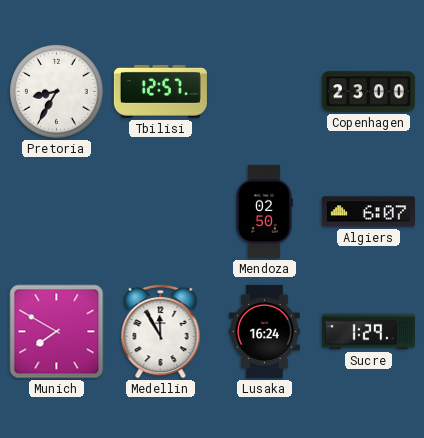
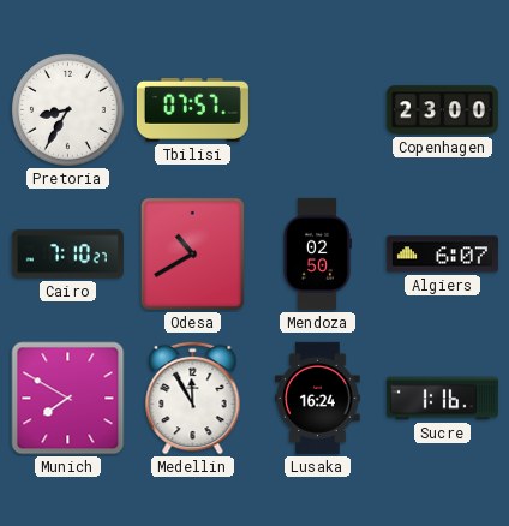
Tbilisi: 12:57 -> 07:57
Cairo: none -> 7:10
Odesa: none -> 10:40
Sucre: 1:29 -> 1:16
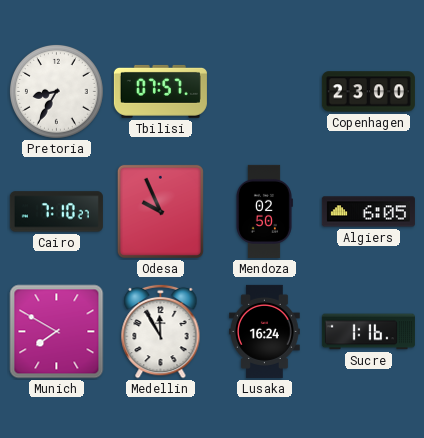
Odesa: 10:40 -> 9:56
Algiers: 6:07 -> 6:05
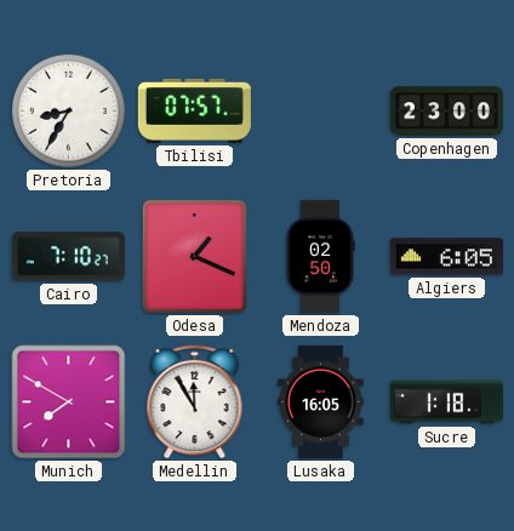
Odesa: 9:56 -> 1:19
Lusaka: 16:24 -> 16:05
Sucre: 1:16 -> 1:18
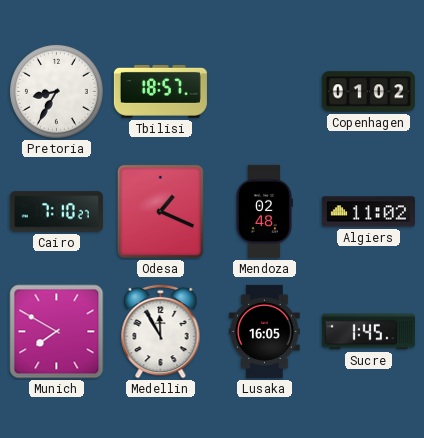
Tbilisi: 07:57 -> 18:57
Copenhagen: 23:00 -> 01:02
Mendoza: 02:50 -> 02:48
Algiers: 6:05 -> 11:02
Sucre: 1:18 -> 1:45
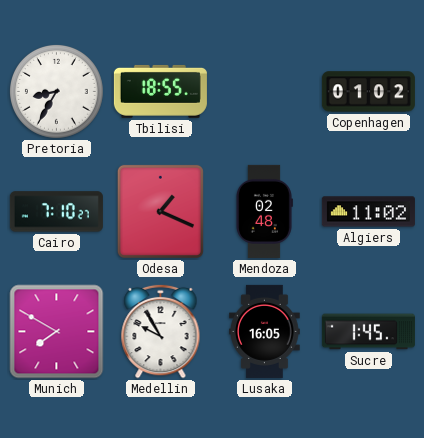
Tbilisi: 18:57 -> 18:55
Medellin: 11:55 -> 9:55
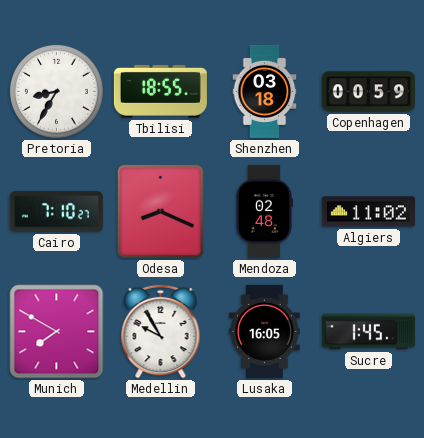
Shenzhen: none -> 03:18
Copenhagen: 01:02 -> 00:59
Odesa: 1:19 -> 8:19
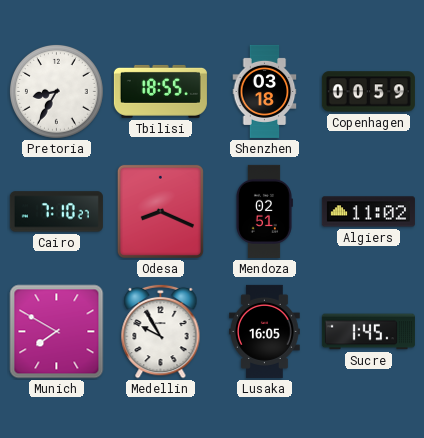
Mendoza: 02:48 -> 02:51
